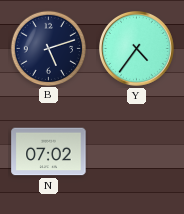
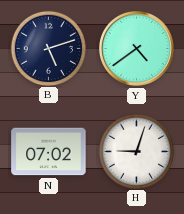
Y: 4:36 -> 4:39
H: none -> 9:03
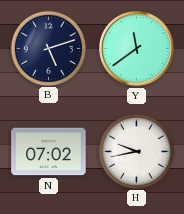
Y: 4:39 -> 11:39
H: 9:03 -> 9:43
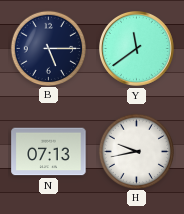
B: 5:12 -> 5:15
N: 07:02 -> 07:13
